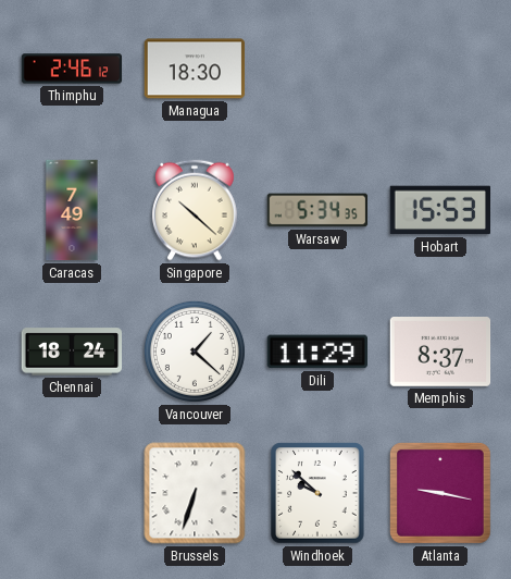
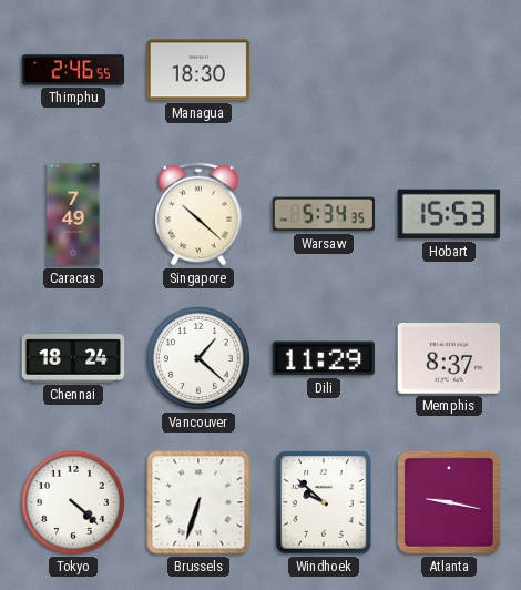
Thimphu: 2:46:12 -> 2:46:55
Tokyo: none -> 4:22
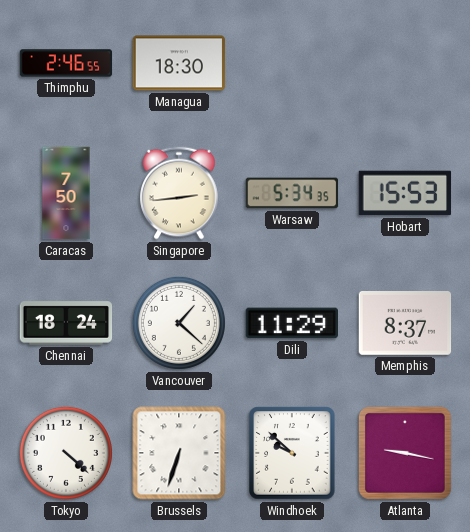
Caracas: 7:49 -> 7:50
Singapore: 10:22 -> 2:44
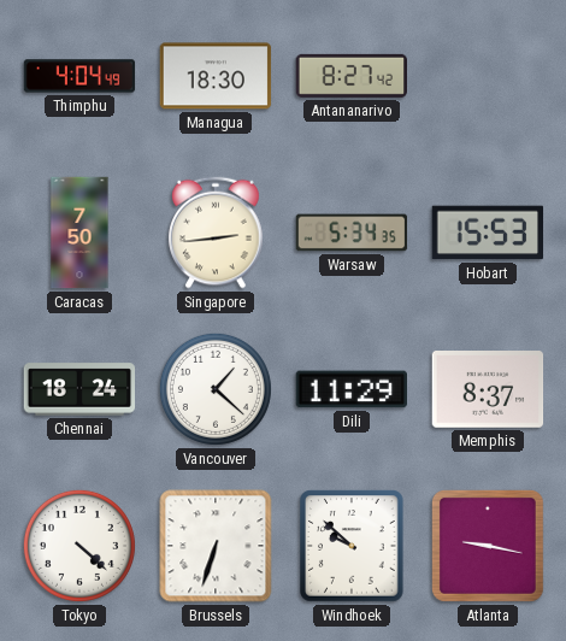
Thimphu: 2:46 -> 4:04
Antananarivo: none -> 8:27
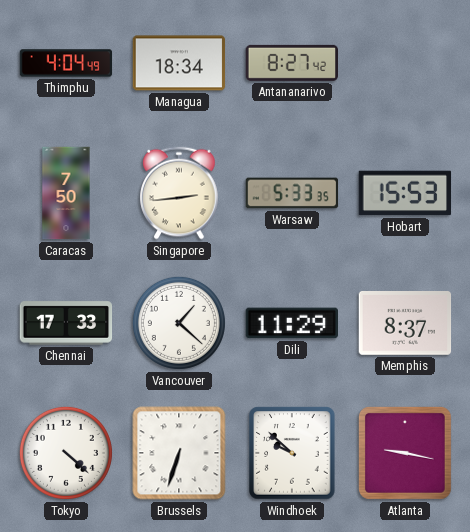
Managua: 18:30 -> 18:34
Warsaw: 5:34 -> 5:33
Chennai: 18:24 -> 17:33
